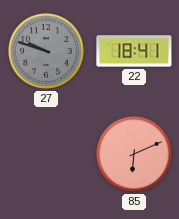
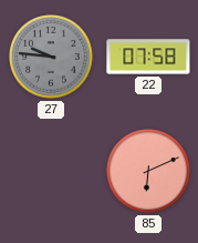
27: 9:48 -> 9:46
22: 18:41 -> 07:58
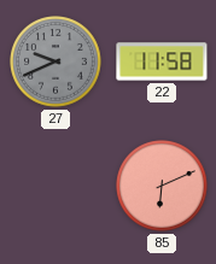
27: 9:46 -> 9:41
22: 07:58 -> 11:58
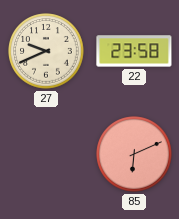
27 dial: grey -> cream
22: 11:58 -> 23:58
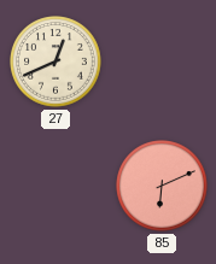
27: 9:41 -> 12:41
22: 23:58 -> none
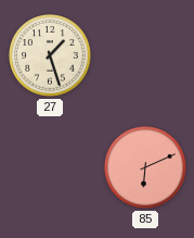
27: 12:41 -> 1:27
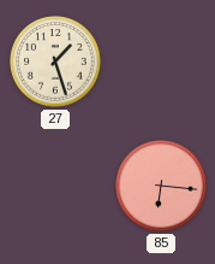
85: 6:11 -> 6:16
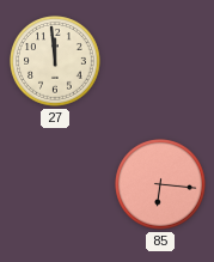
27: 1:27 -> 11:59
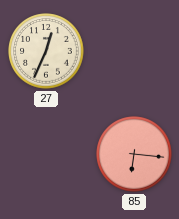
27: 11:59 -> 12:34
